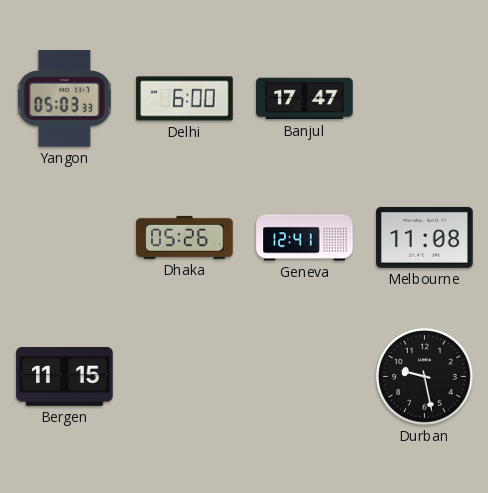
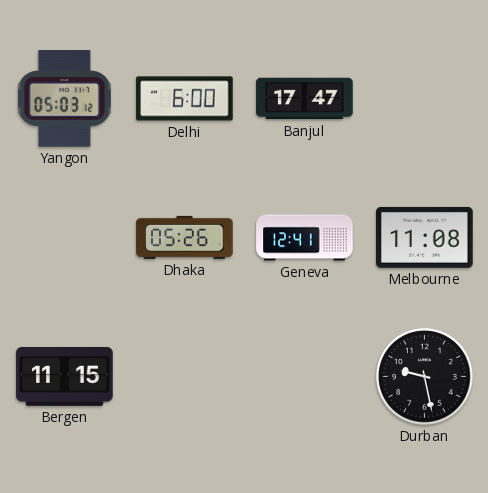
Yangon: 05:03:33 -> 05:03:12
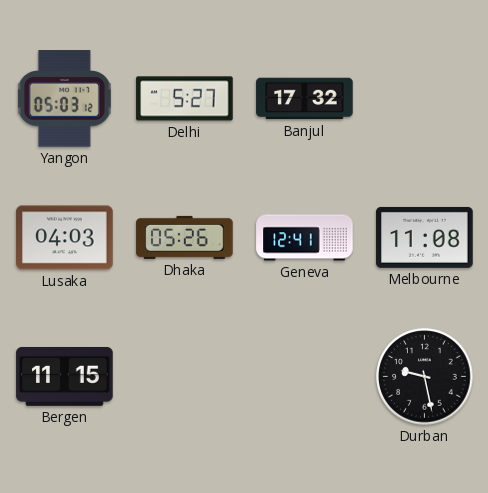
Delhi: 6:00 -> 5:27
Banjul: 17:47 -> 17:32
Lusaka: none -> 04:03
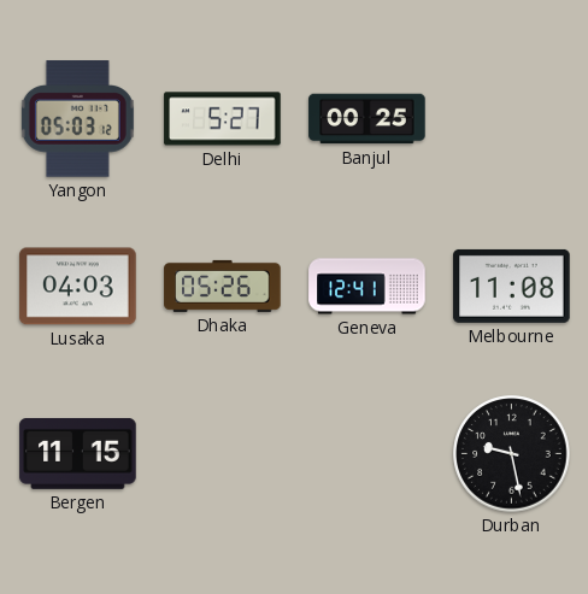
Banjul: 17:32 -> 00:25
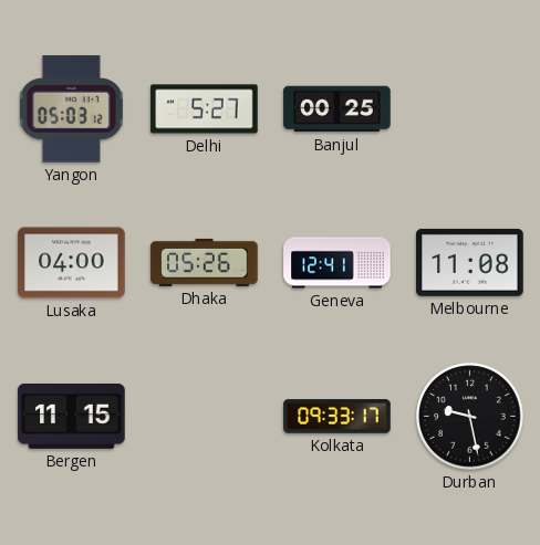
Lusaka: 04:03 -> 04:00
Kolkata: none -> 09:33
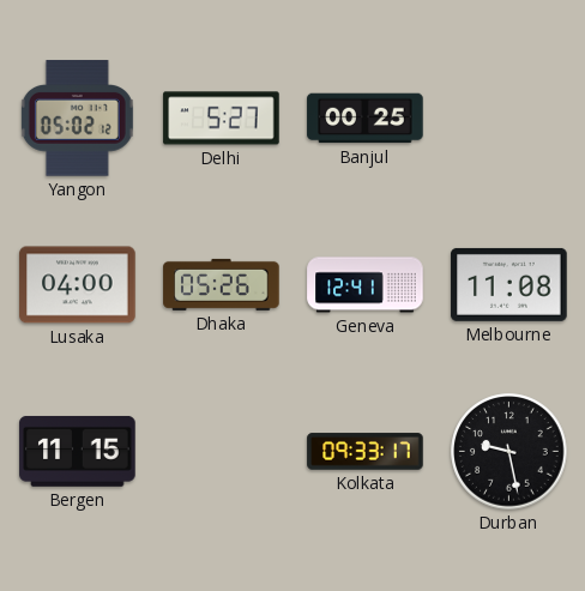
Yangon: 05:03 -> 05:02
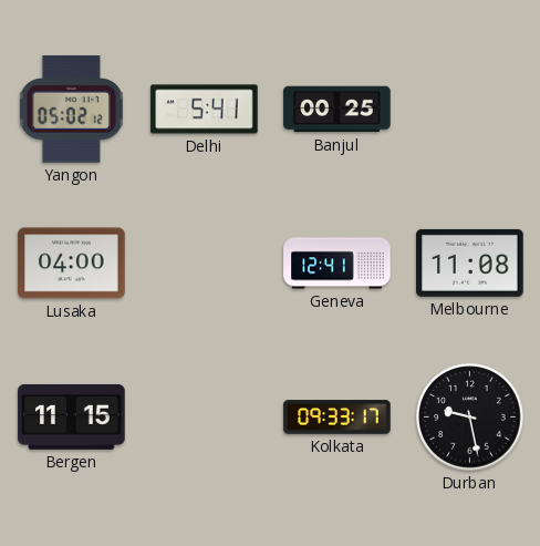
Delhi: 5:27 -> 5:41
Dhaka: 05:26 -> none
